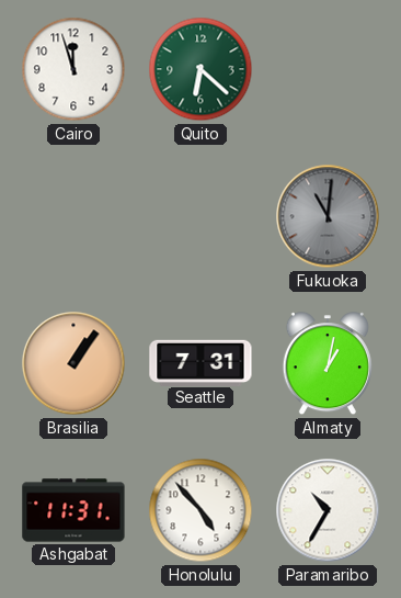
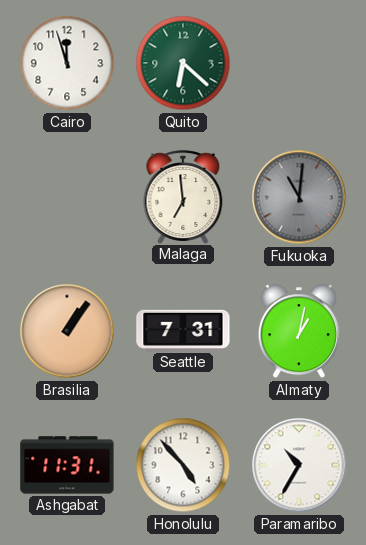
Malaga: none -> 6:59
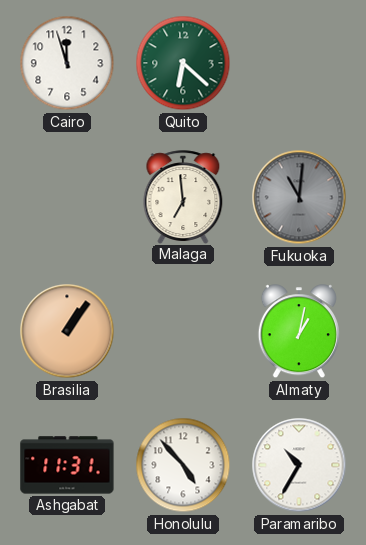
Seattle: 7:31 -> none
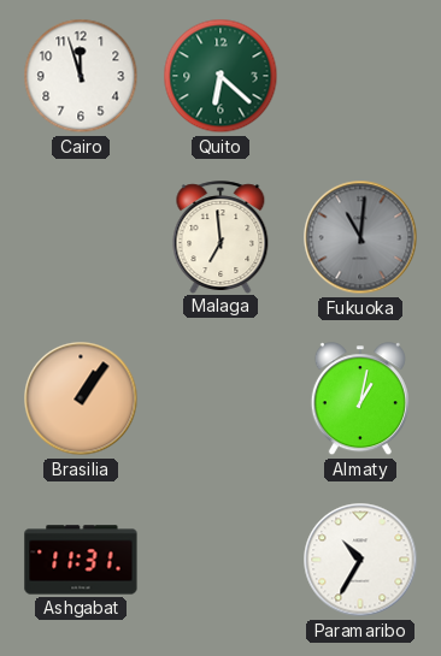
Honolulu: 4:53 -> none
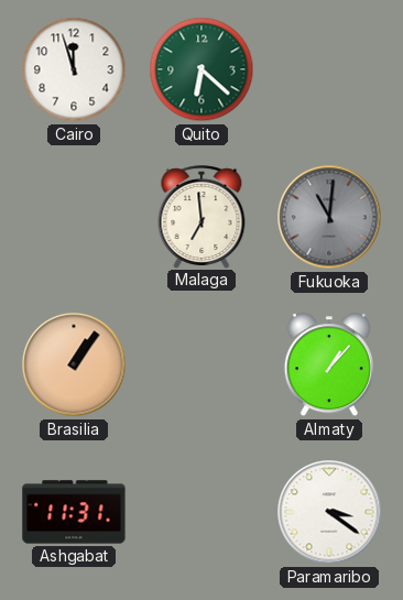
Almaty: 1:02 -> 1:07
Paramaribo: 10:35 -> 3:21
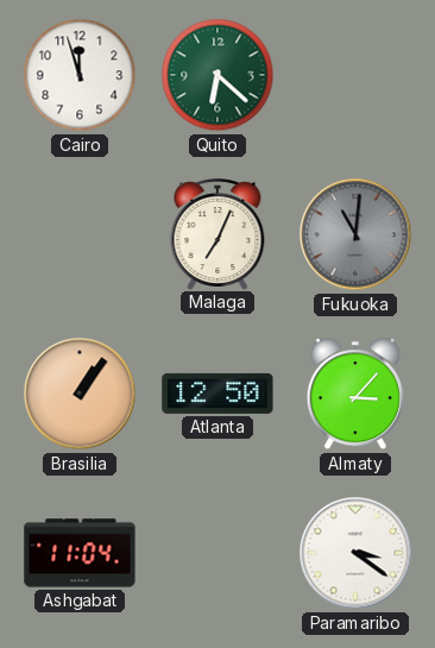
Malaga: 6:59 -> 7:04
Atlanta: none -> 12:50
Almaty: 1:07 -> 3:07
Ashgabat: 11:31 -> 11:04
